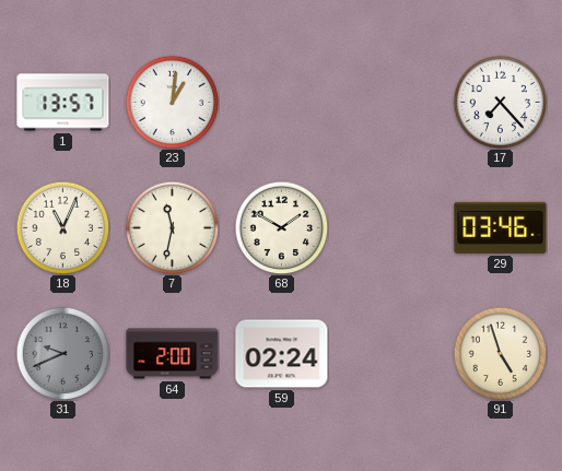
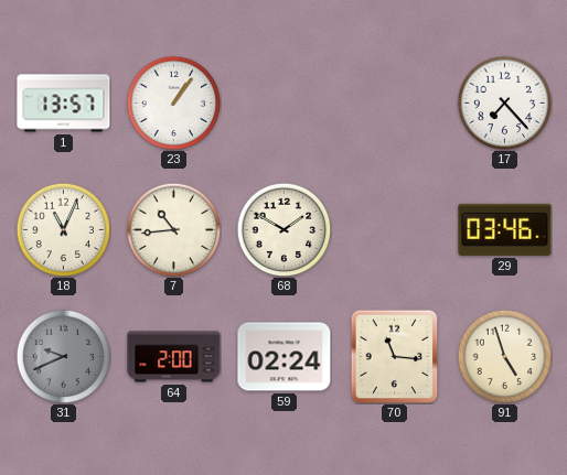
23: 1:01 -> 1:06
7: 11:32 -> 10:44
70: none -> 11:16
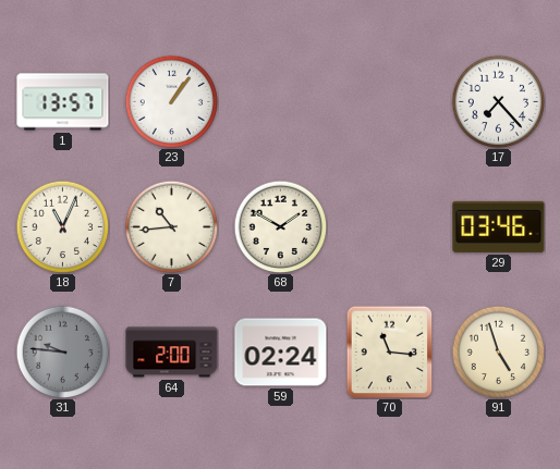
31: 9:41 -> 9:46
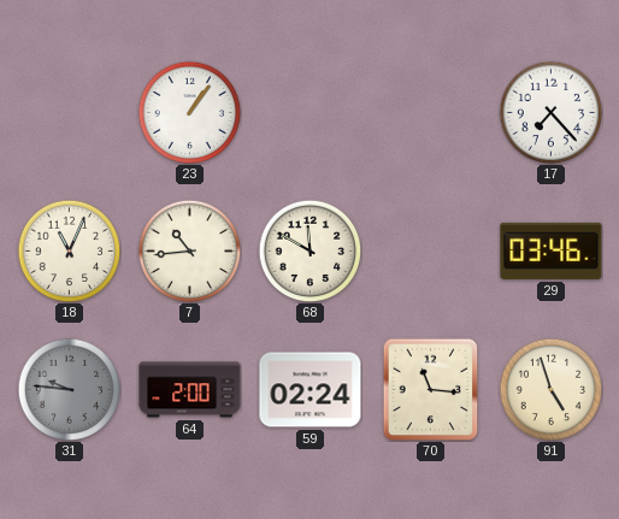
1: 13:57 -> none
68: 1:50 -> 11:50
